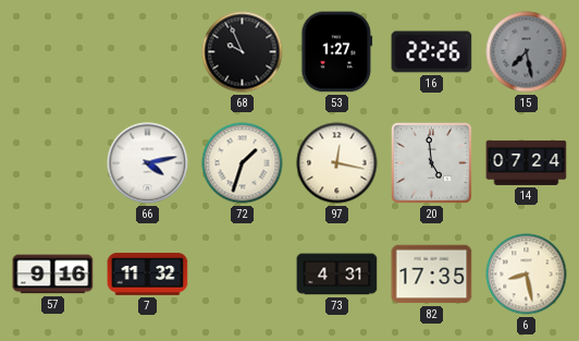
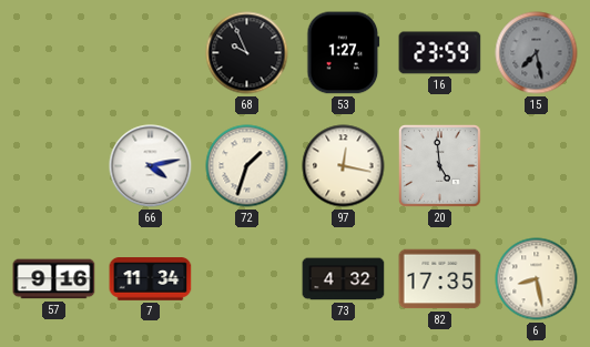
16: 22:26 -> 23:59
14: 07:24 -> none
7: 11:32 -> 11:34
73: 4:31 -> 4:32
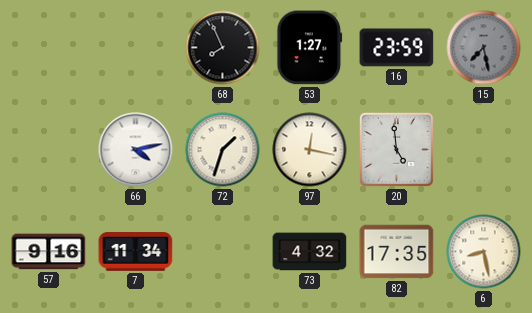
68: 9:56 -> 7:56
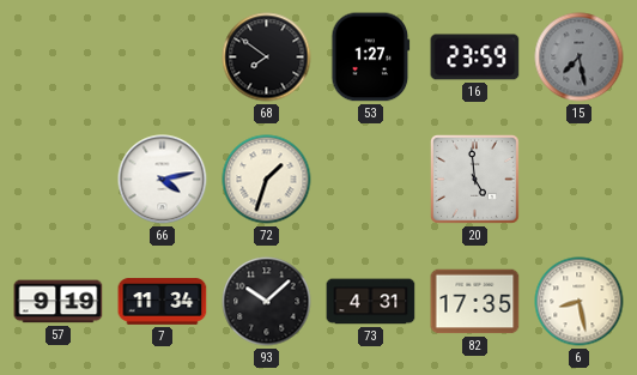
68: 7:56 -> 7:51
97: 12:17 -> none
57: 9:16 -> 9:19
93: none -> 10:08
73: 4:32 -> 4:31
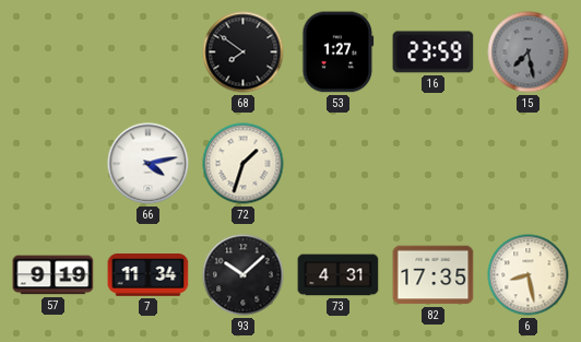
20: 4:59 -> none
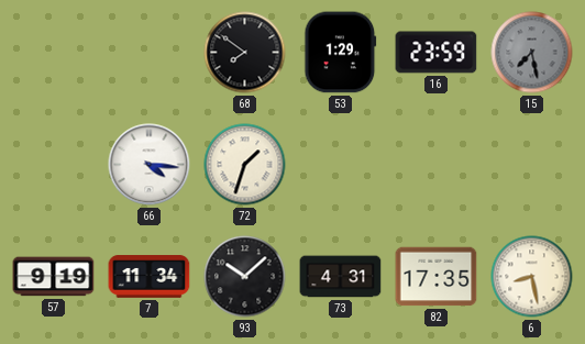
53: 1:27 -> 1:29
66: 4:13 -> 4:16
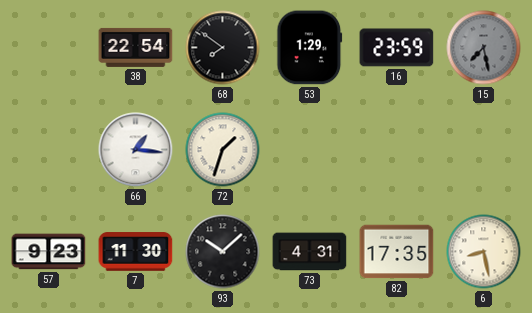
38: none -> 22:54
66: 4:16 -> 1:16
57: 9:19 -> 9:23
7: 11:34 -> 11:30
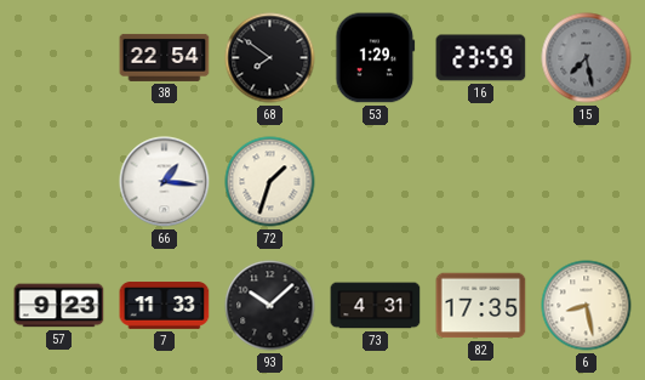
7: 11:30 -> 11:33
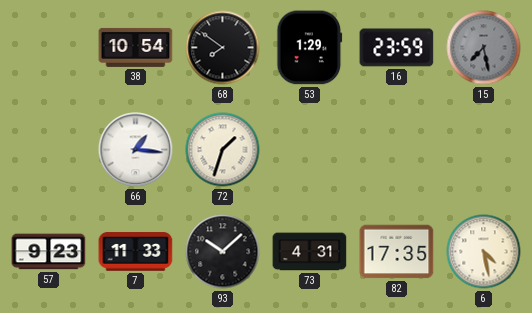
38: 22:54 -> 10:54
6: 8:28 -> 4:28
